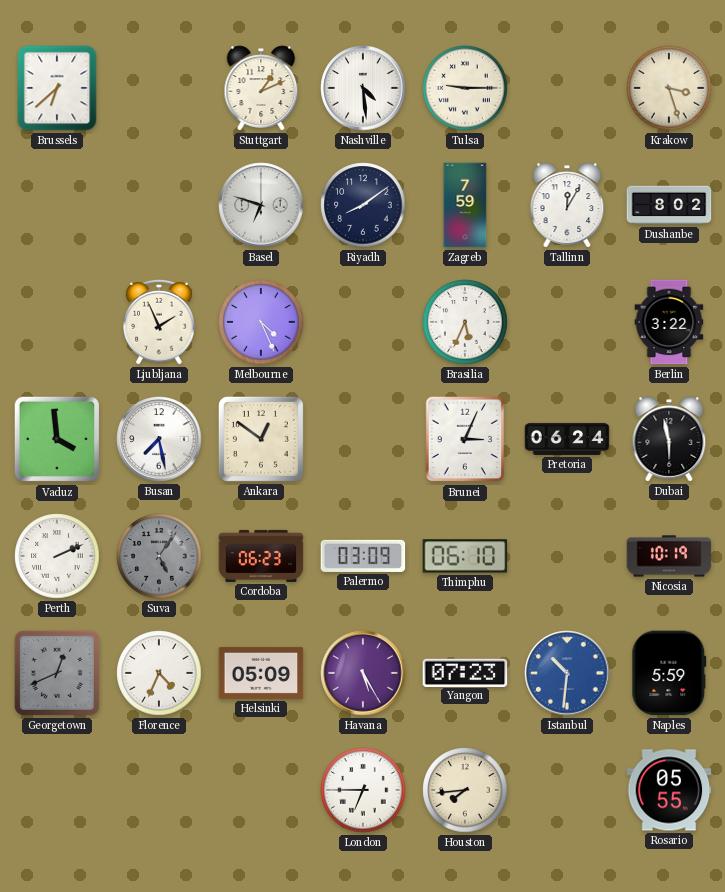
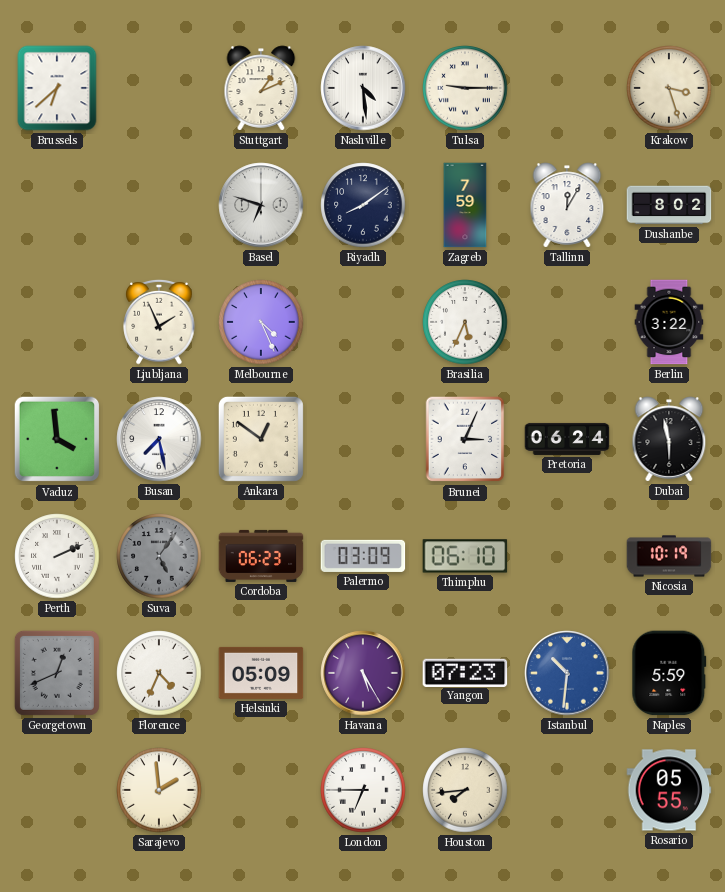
Sarajevo: none -> 1:59
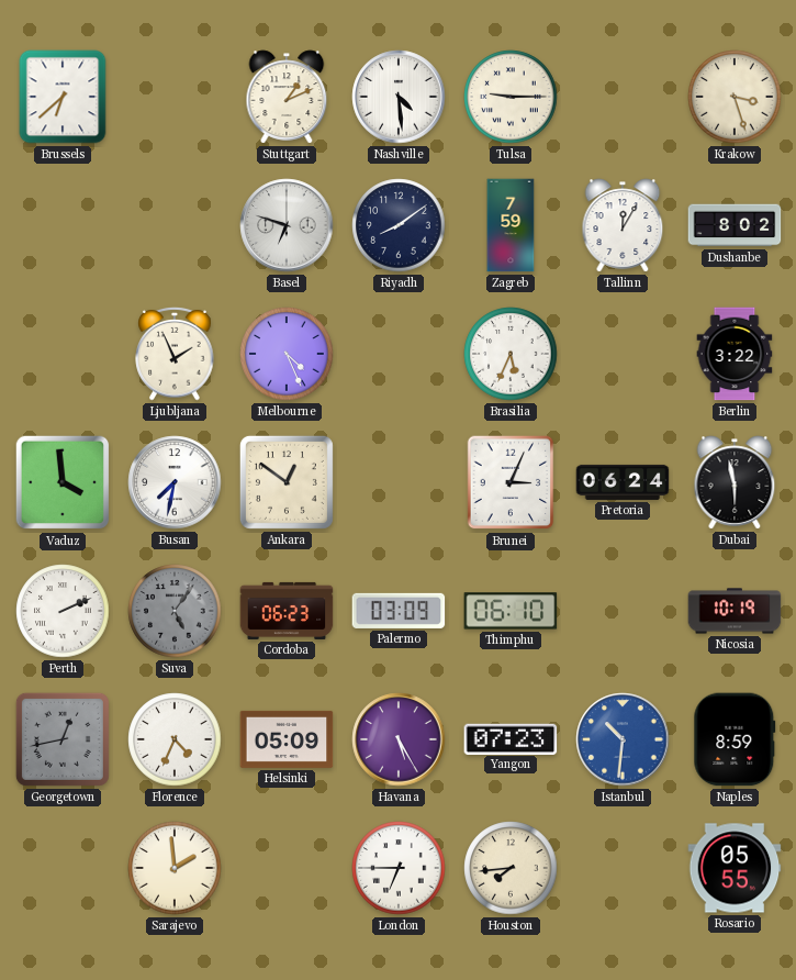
Busan: 7:28 -> 7:32
Georgetown: 12:41 -> 12:43
Naples: 5:59 -> 8:59
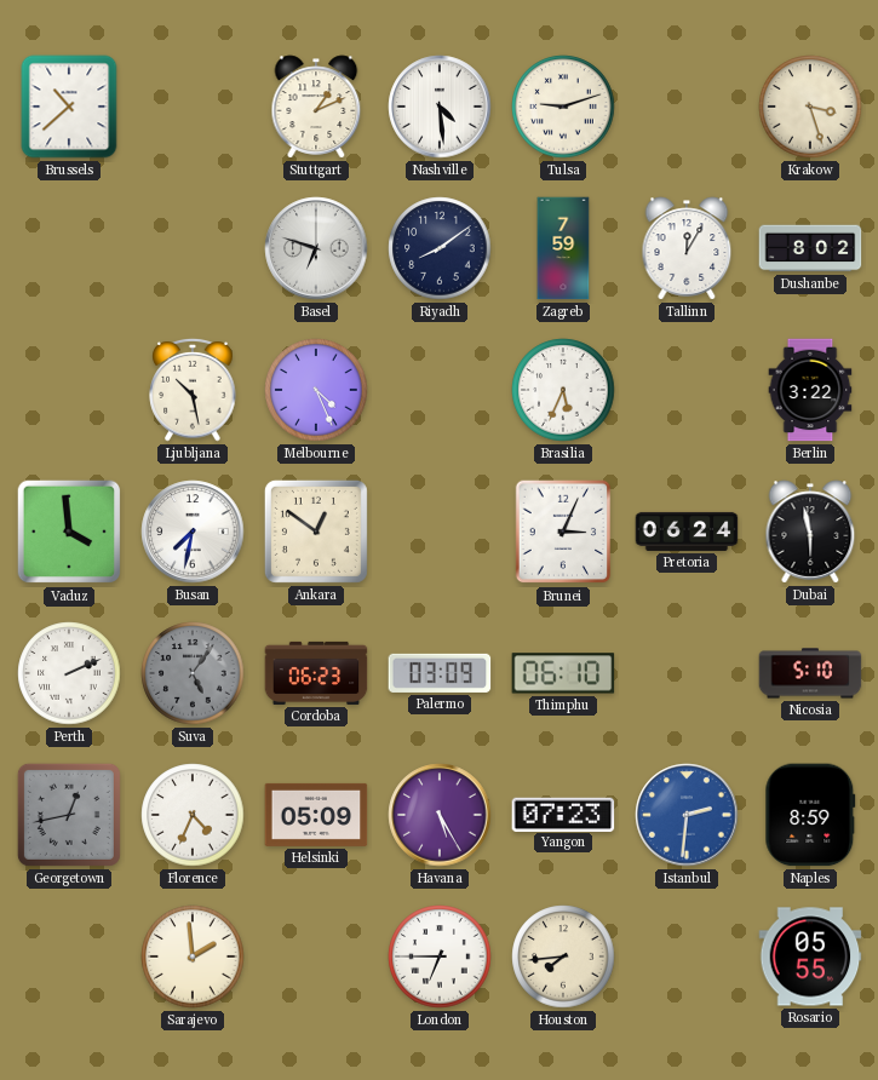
Brussels: 6:38 -> 10:38
Tulsa: 9:15 -> 9:12
Ljubljana: 1:56 -> 10:28
Nicosia: 10:19 -> 5:10
Istanbul: 10:31 -> 2:31
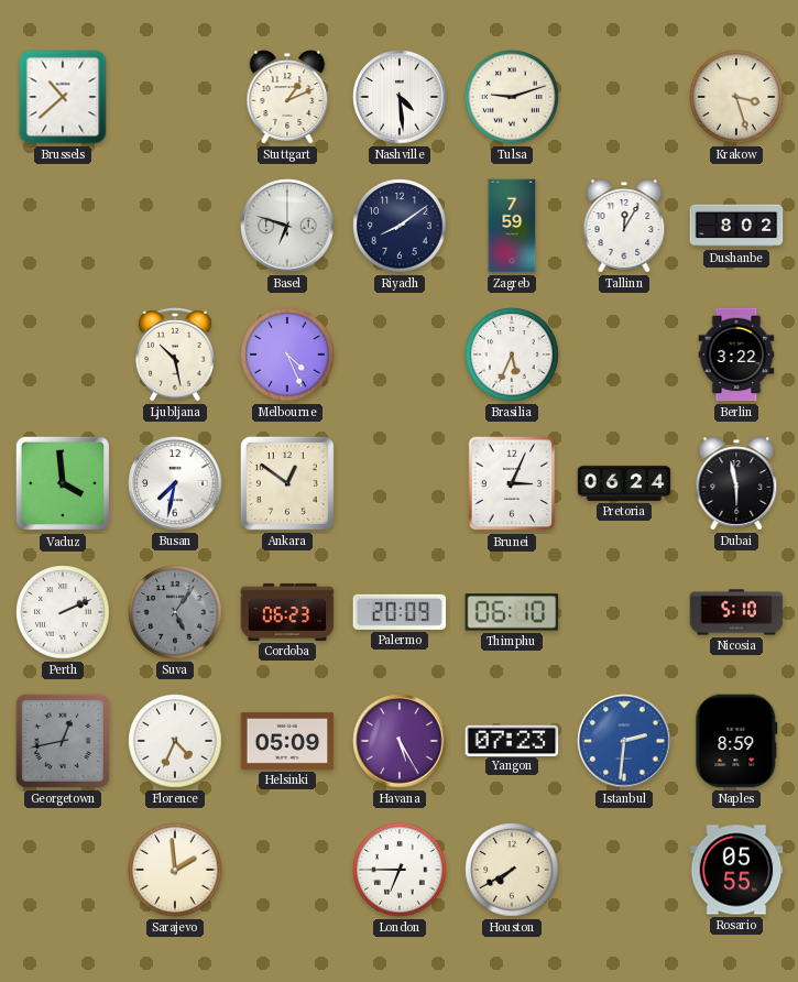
Palermo: 03:09 -> 20:09
Houston: 7:44 -> 7:40
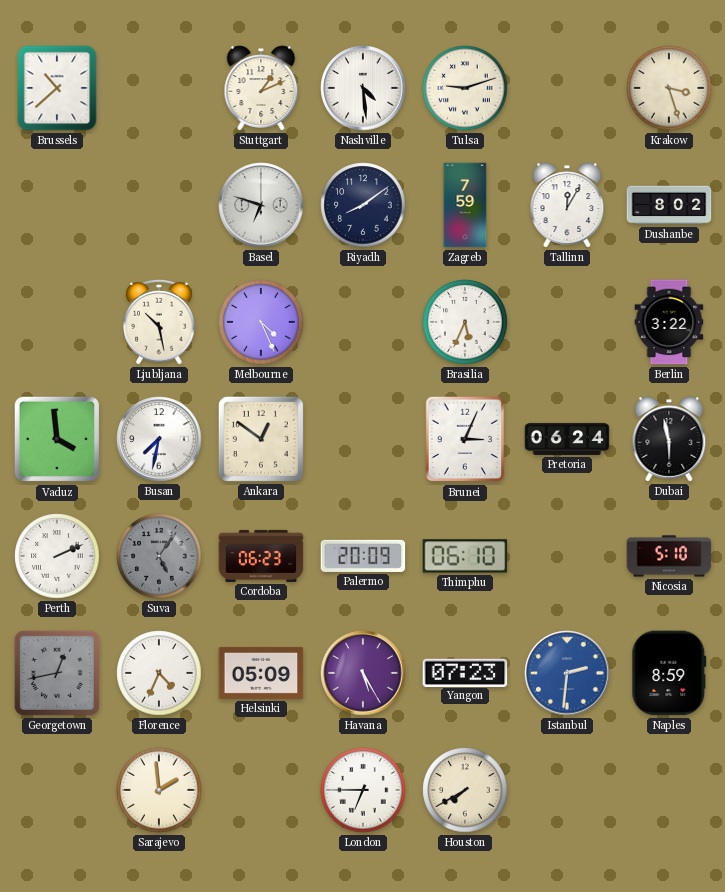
Rosario: 05:55 -> none
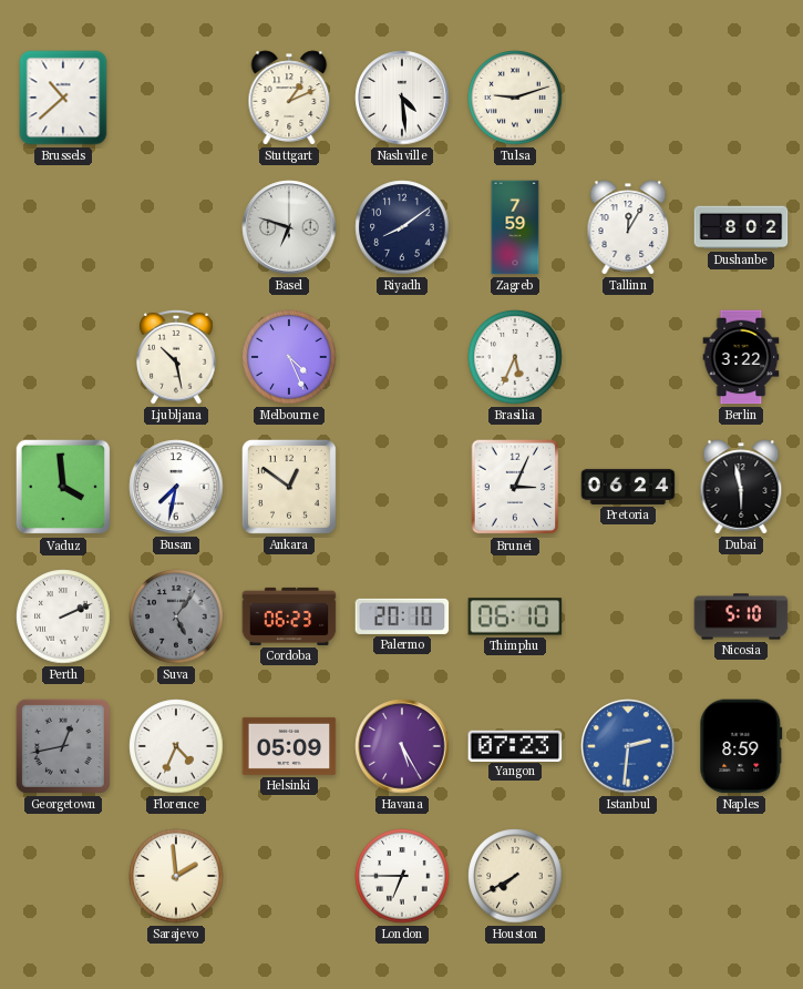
Krakow: 3:27 -> none
Palermo: 20:09 -> 20:10
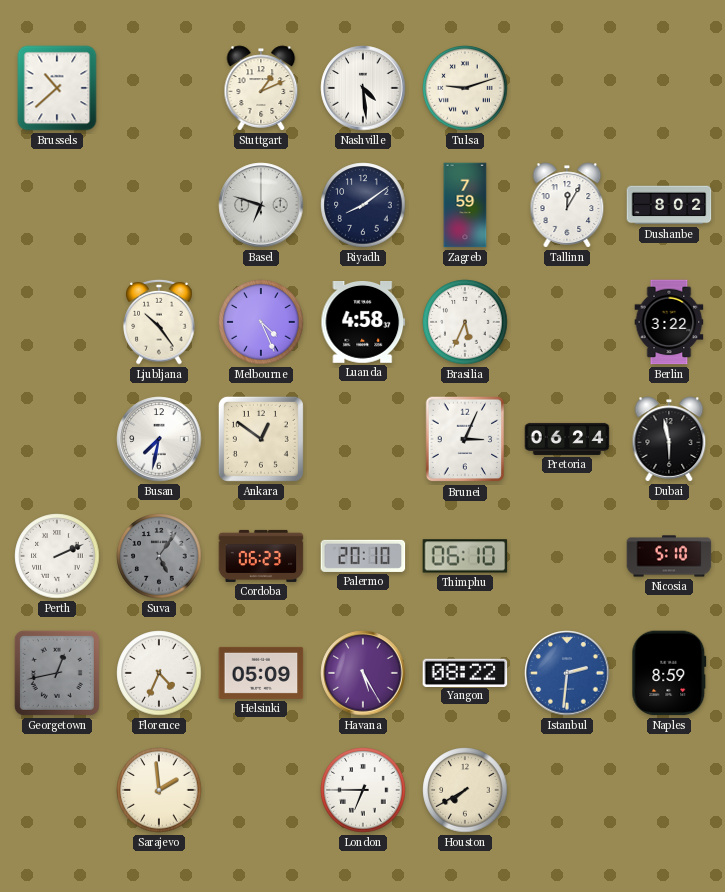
Ljubljana: 10:28 -> 10:24
Luanda: none -> 4:58
Vaduz: 3:59 -> none
Yangon: 07:23 -> 08:22
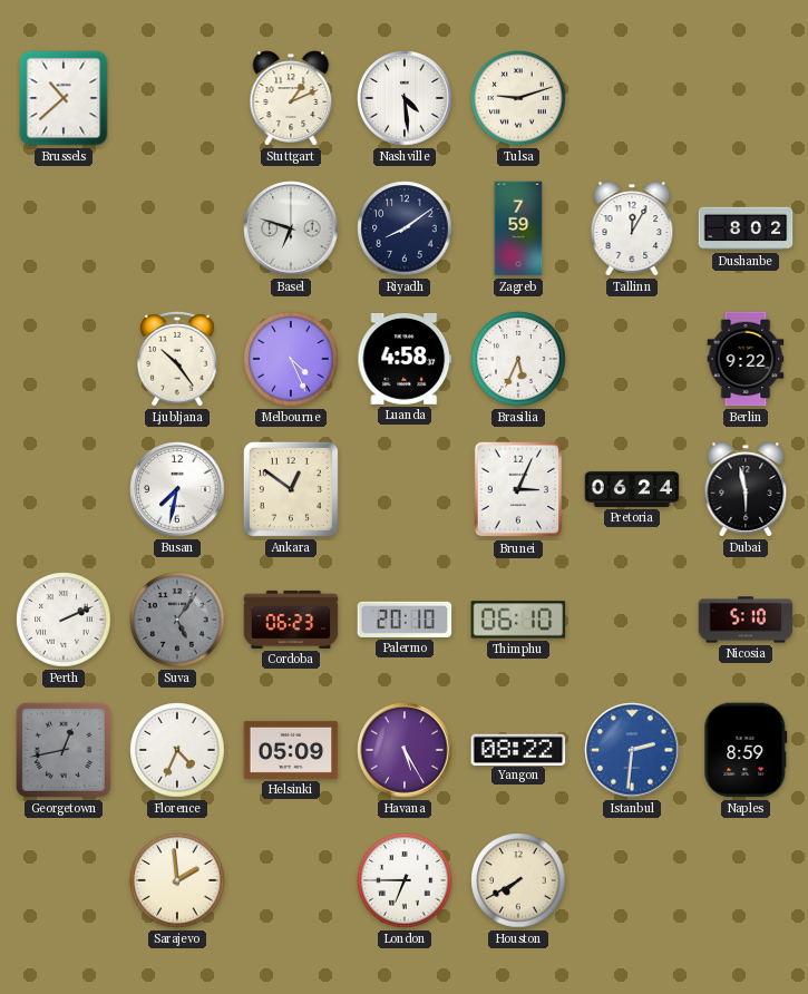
Berlin: 3:22 -> 9:22
